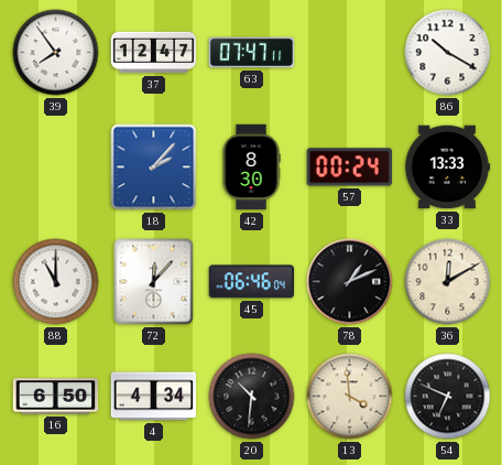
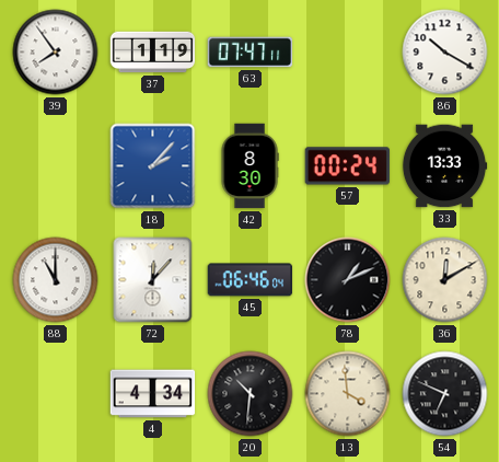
37: 12:47 -> 1:19
16: 6:50 -> none
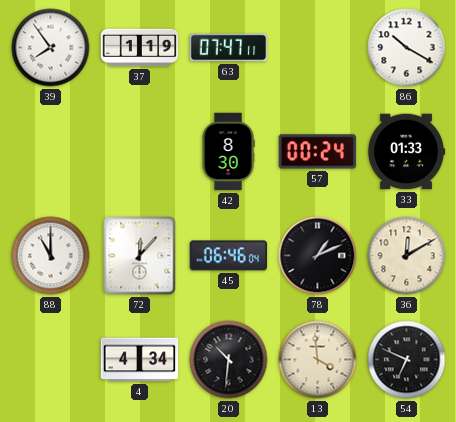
18: 2:07 -> none
33: 13:33 -> 01:33
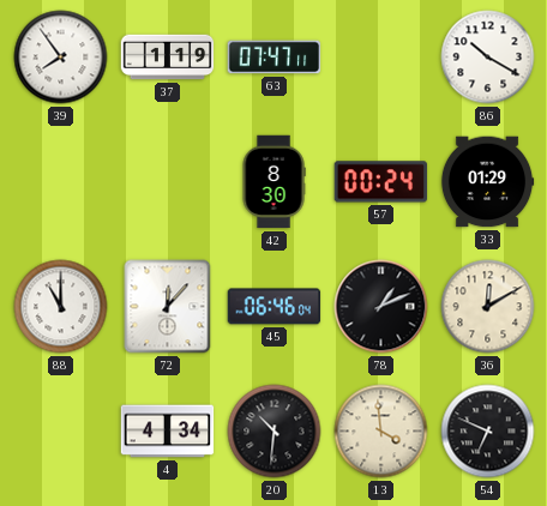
33: 01:33 -> 01:29
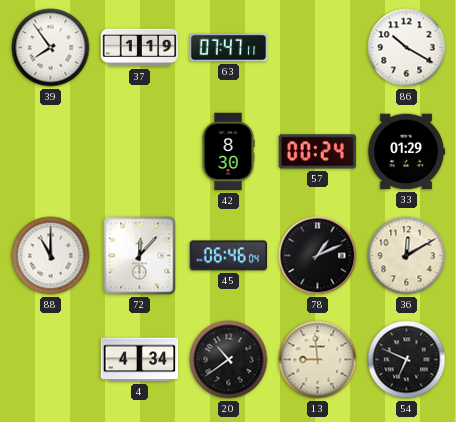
20: 10:31 -> 10:39
13: 3:59 -> 8:59
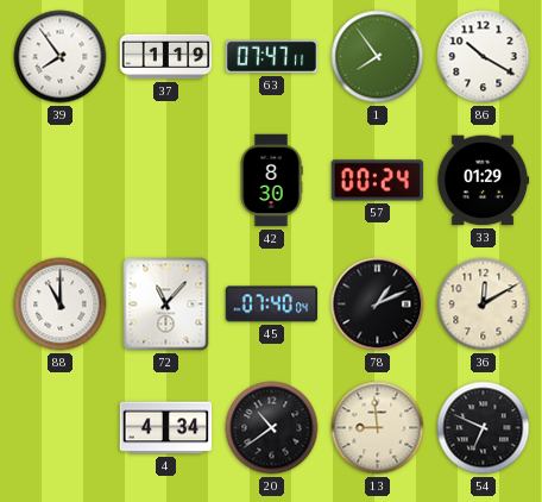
1: none -> 7:54
72: 12:07 -> 11:07
45: 06:46 -> 07:40
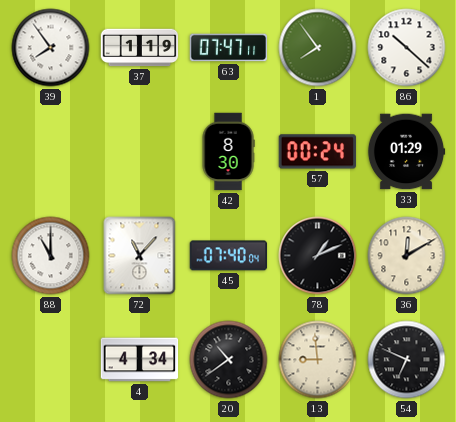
86: 10:20 -> 10:22
